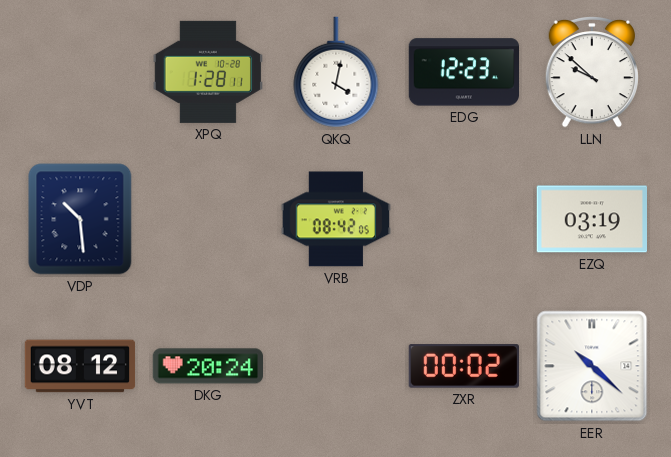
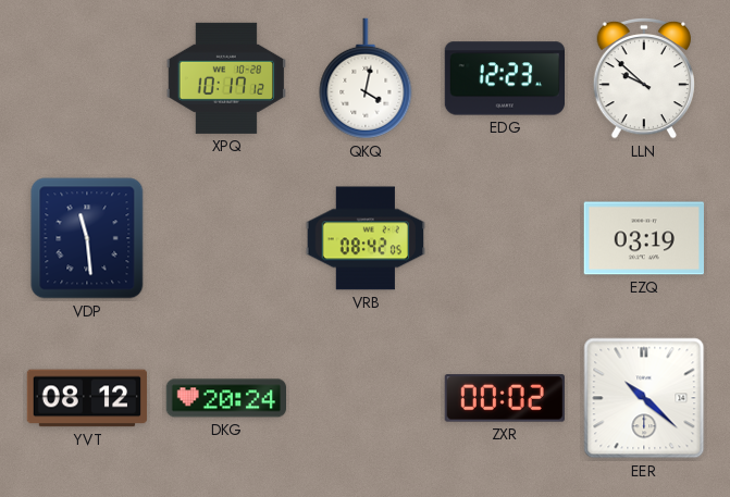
XPQ: 1:28 -> 10:17
VDP: 10:29 -> 11:29
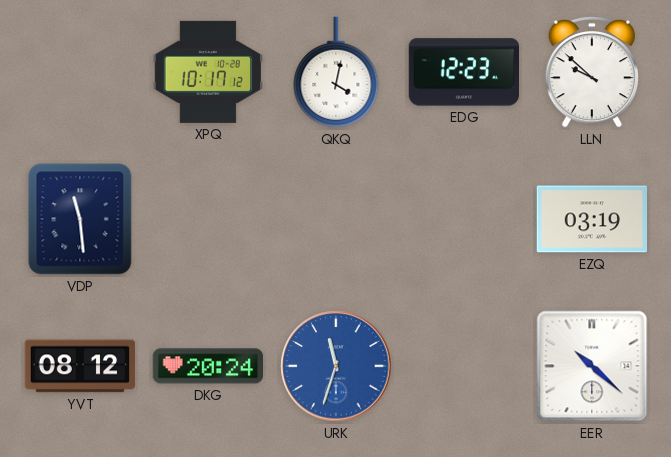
VRB: 08:42 -> none
URK: none -> 11:33
ZXR: 00:02 -> none
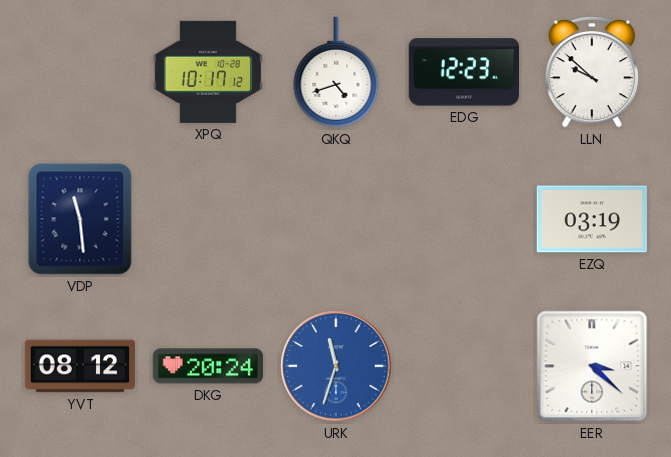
QKQ: 4:02 -> 4:42
EER: 10:22 -> 3:22
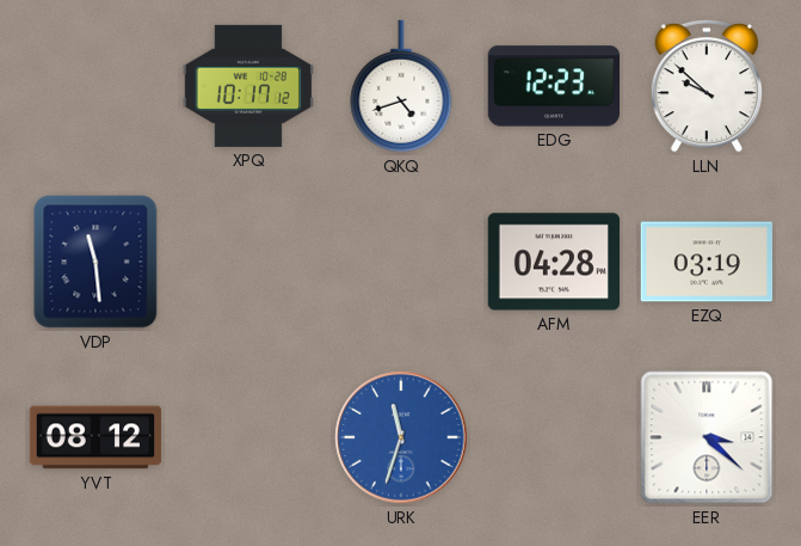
AFM: none -> 04:28
DKG: 20:24 -> none
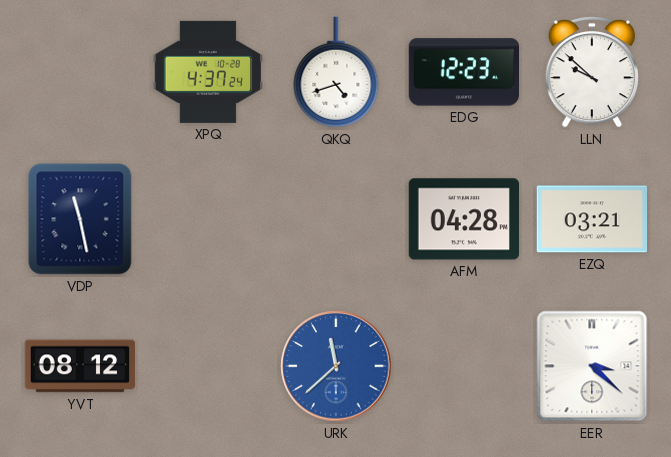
XPQ: 10:17 -> 4:37
VDP: 11:29 -> 11:28
EZQ: 03:19 -> 03:21
URK: 11:33 -> 11:38
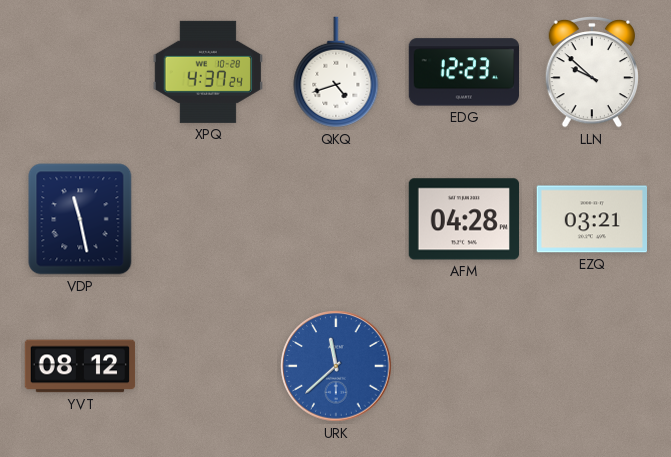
EER: 3:22 -> none
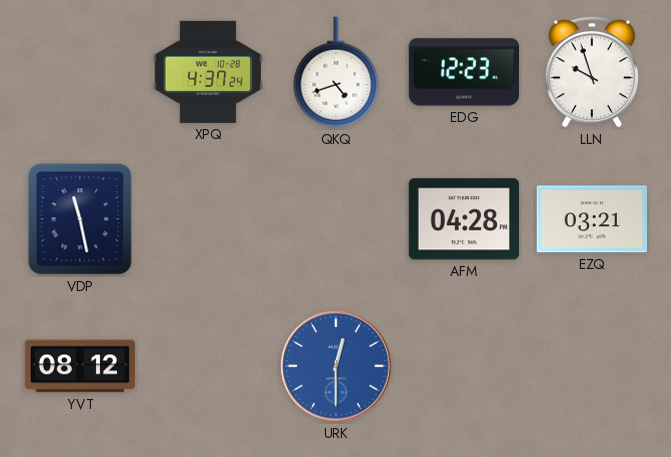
LLN: 9:52 -> 9:57
URK: 11:38 -> 12:30
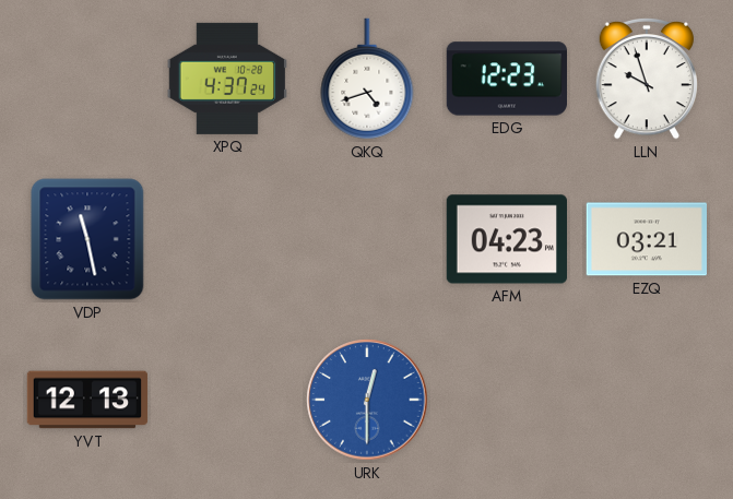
AFM: 04:28 -> 04:23
YVT: 08:12 -> 12:13
